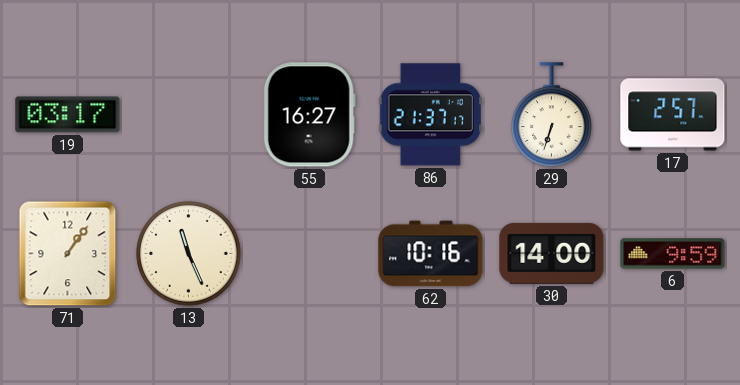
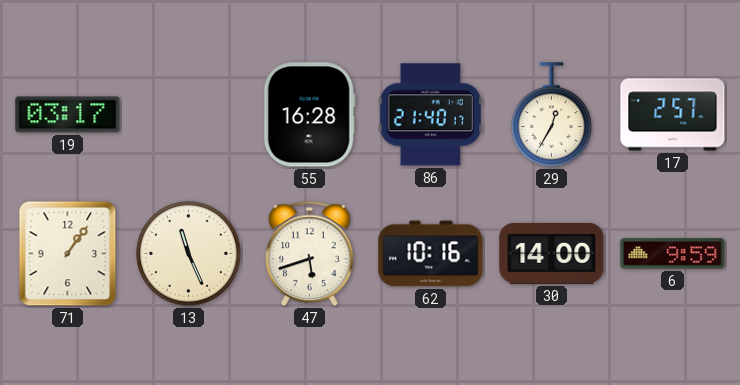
55: 16:27 -> 16:28
86: 21:37 -> 21:40
29: 6:33 -> 12:35
47: none -> 5:42
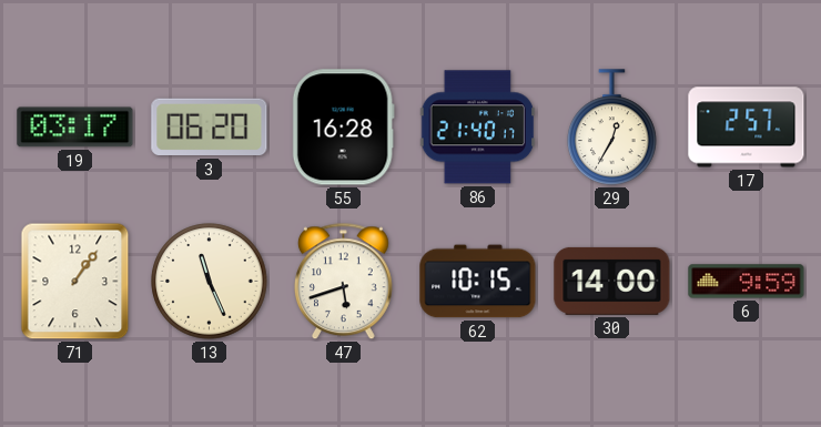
3: none -> 06:20
62: 10:16 -> 10:15
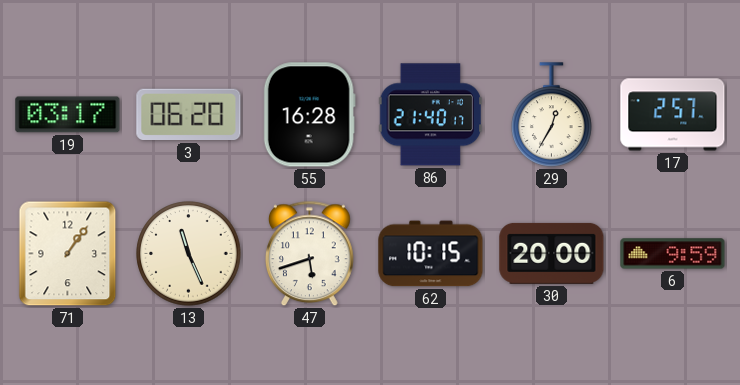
30: 14:00 -> 20:00
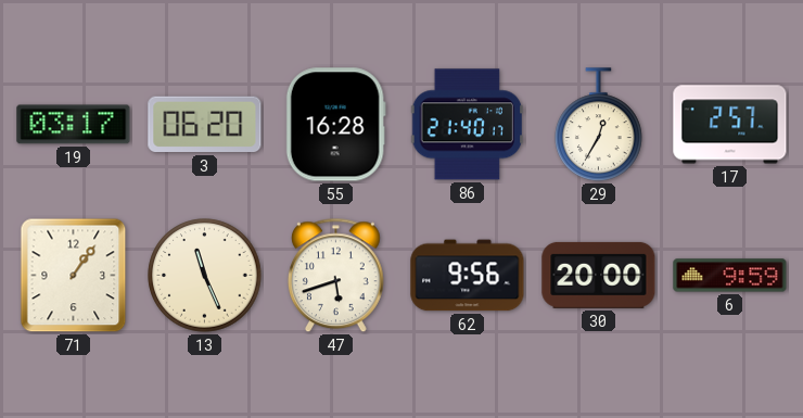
62: 10:15 -> 9:56
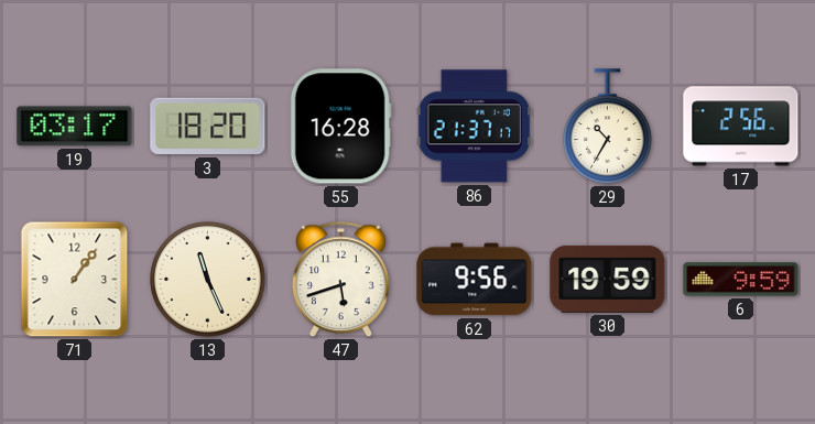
3: 06:20 -> 18:20
86: 21:40 -> 21:37
29: 12:35 -> 10:35
17: 2:57 -> 2:56
30: 20:00 -> 19:59
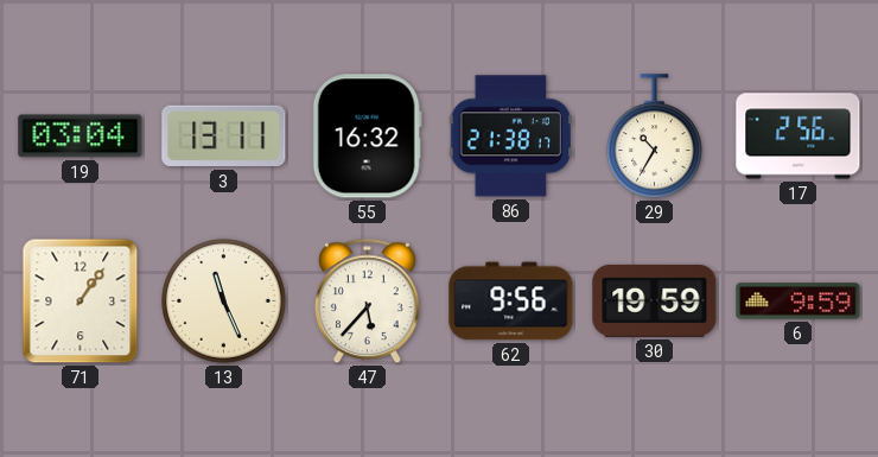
19: 03:17 -> 03:04
3: 18:20 -> 13:11
55: 16:28 -> 16:32
86: 21:37 -> 21:38
47: 5:42 -> 5:37
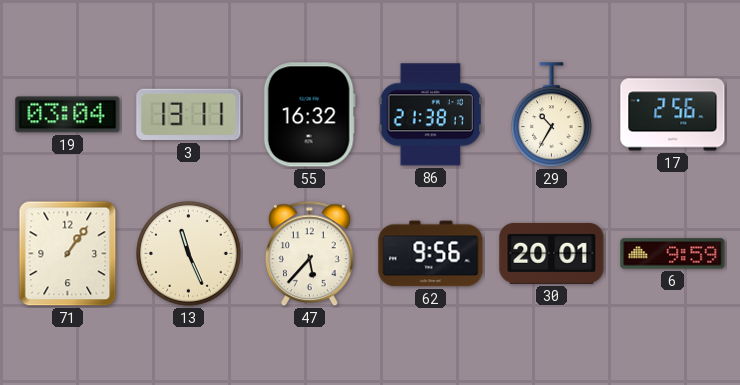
30: 19:59 -> 20:01
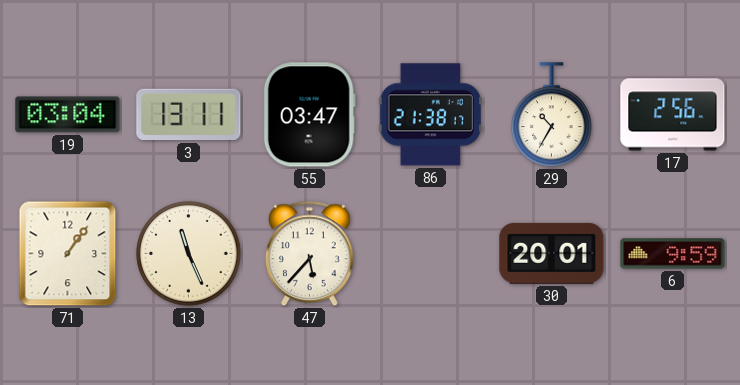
55: 16:32 -> 03:47
62: 9:56 -> none
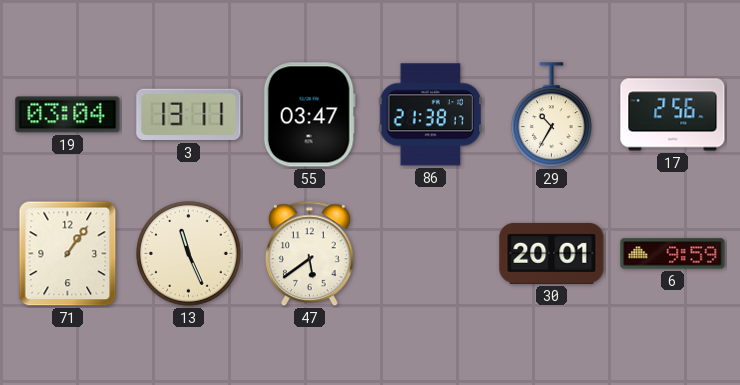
47: 5:37 -> 5:39
